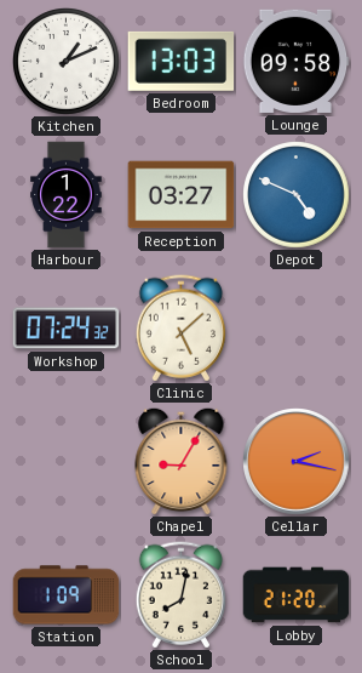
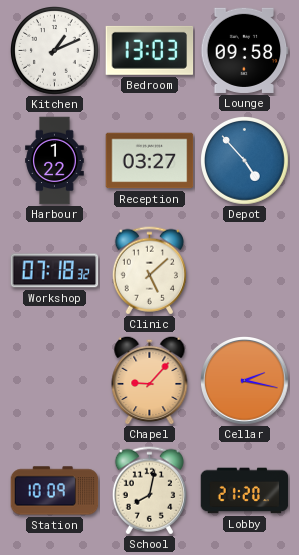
Depot: 4:49 -> 4:53
Workshop: 07:24 -> 07:18
Chapel: 9:05 -> 9:07
Station: 1:09 -> 10:09
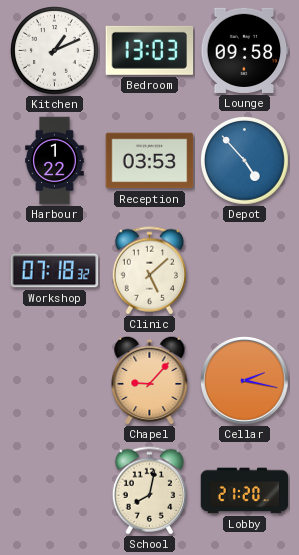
Reception: 03:27 -> 03:53
Station: 10:09 -> none
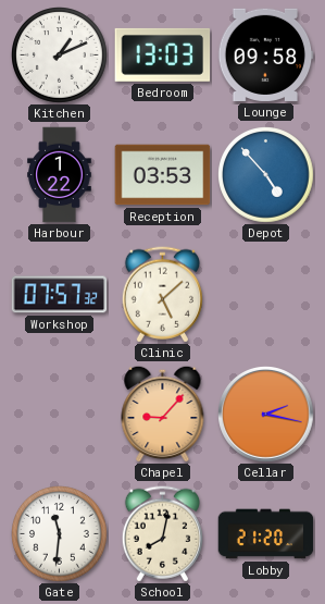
Workshop: 07:18 -> 07:57
Gate: none -> 11:31
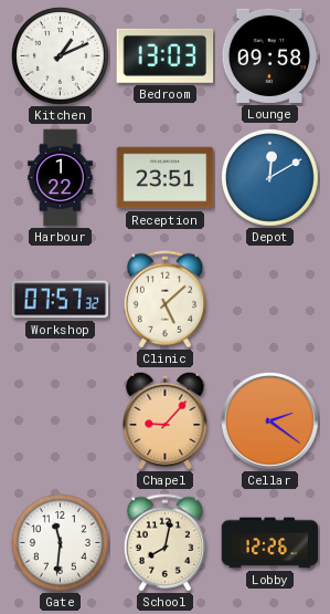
Reception: 03:53 -> 23:51
Depot: 4:53 -> 12:10
Cellar: 2:17 -> 2:21
Lobby: 21:20 -> 12:26
